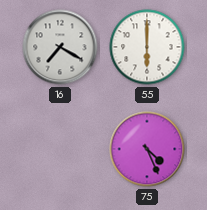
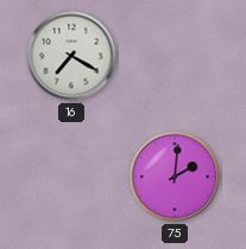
55: 6:00 -> none
75: 4:26 -> 2:01
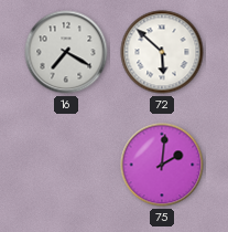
72: none -> 5:52
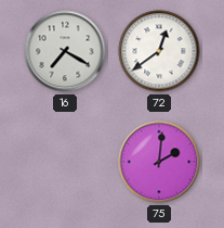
72: 5:52 -> 12:39
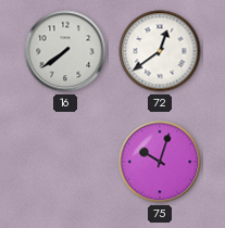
16: 7:20 -> 7:39
75: 2:01 -> 10:03
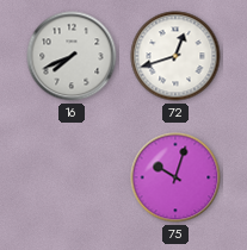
16: 7:39 -> 7:41
72: 12:39 -> 12:42
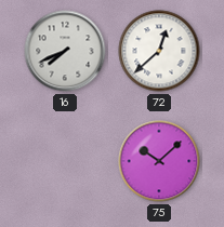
72: 12:42 -> 12:38
75: 10:03 -> 10:08
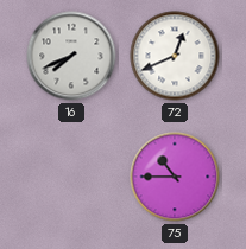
72: 12:38 -> 12:41
75: 10:08 -> 10:45
